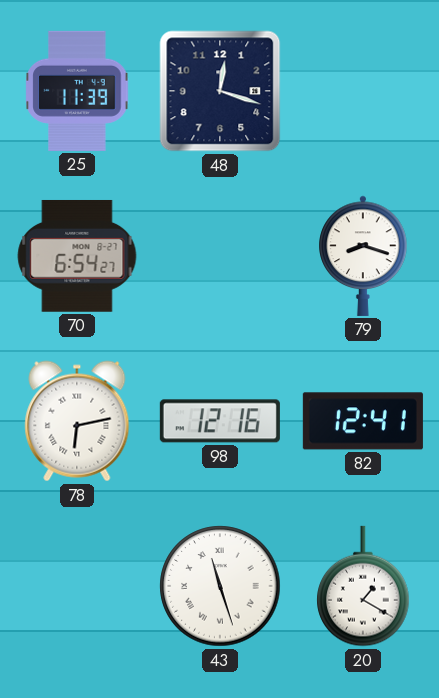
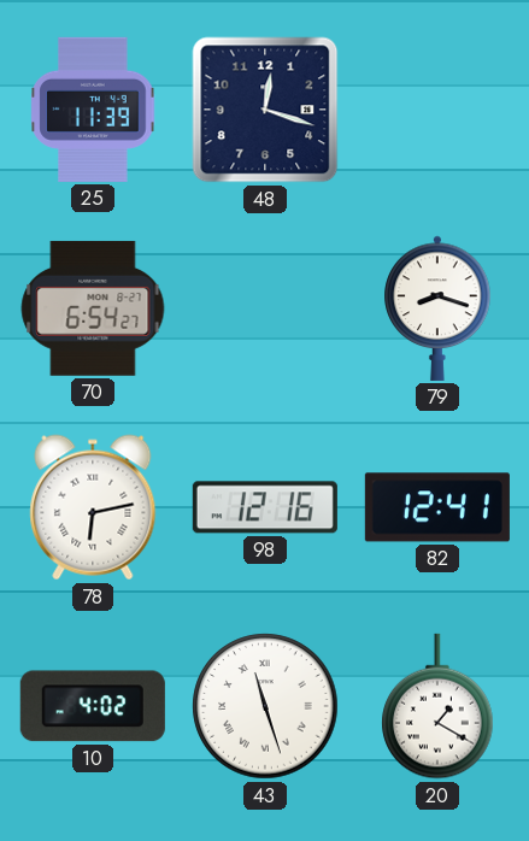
10: none -> 4:02
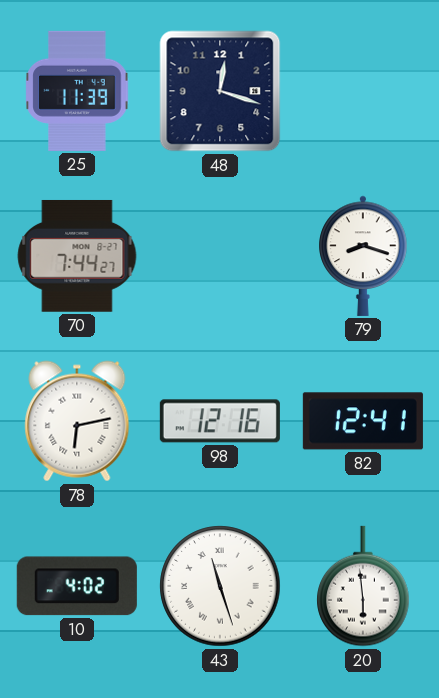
70: 6:54 -> 7:44
20: 1:20 -> 5:59
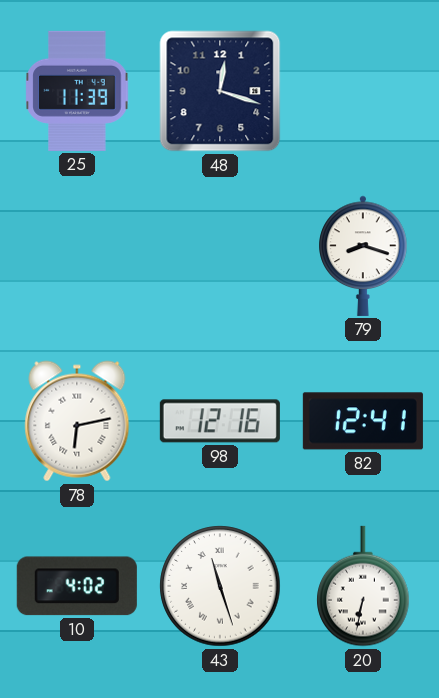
70: 7:44 -> none
20: 5:59 -> 6:32
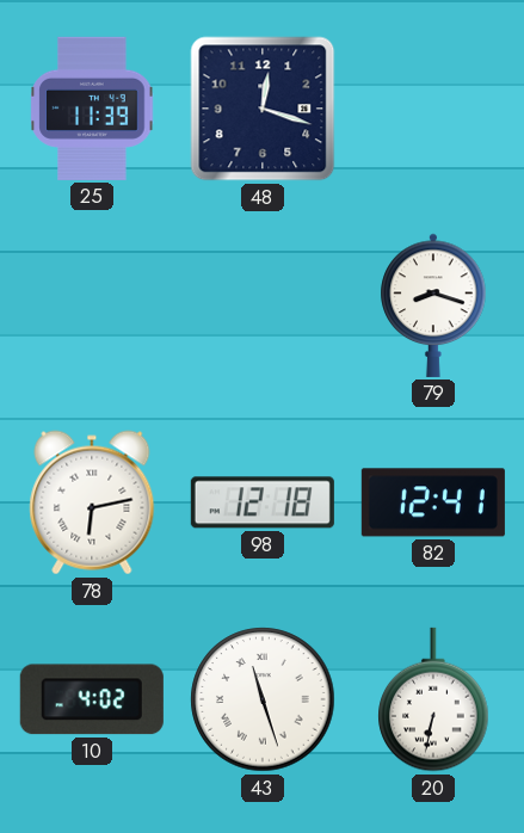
98: 12:16 -> 12:18
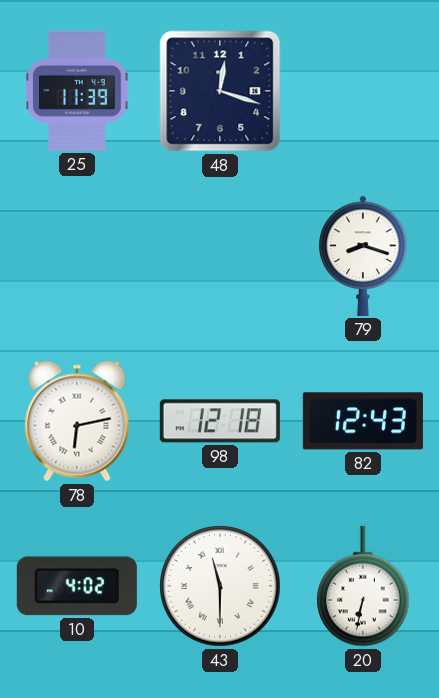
82: 12:41 -> 12:43
43: 11:27 -> 11:30
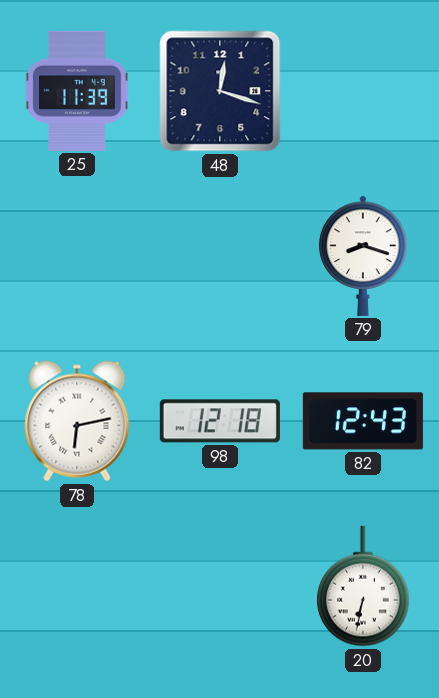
10: 4:02 -> none
43: 11:30 -> none
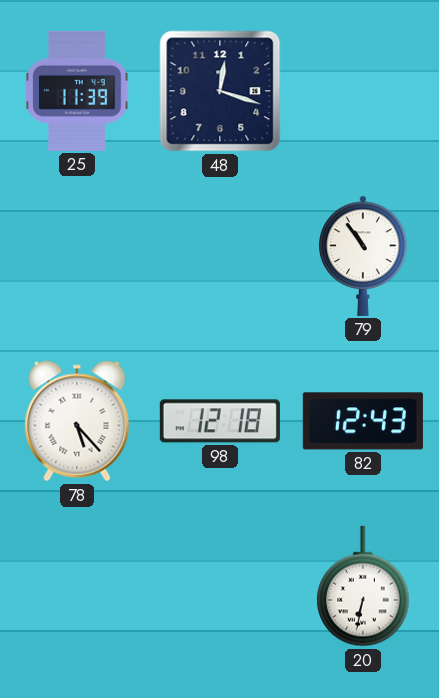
79: 8:18 -> 10:54
78: 6:13 -> 5:23
